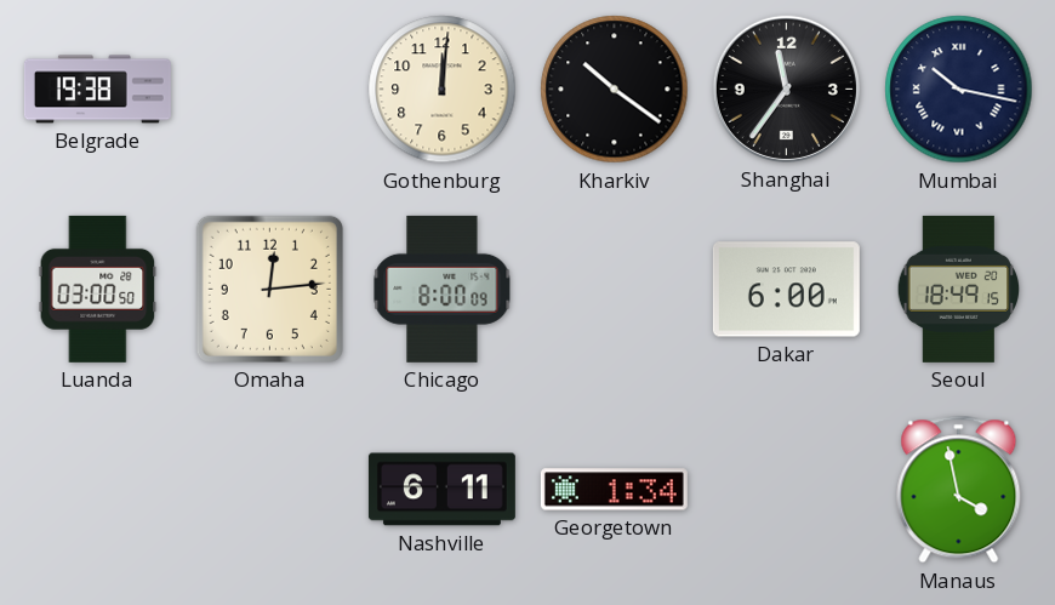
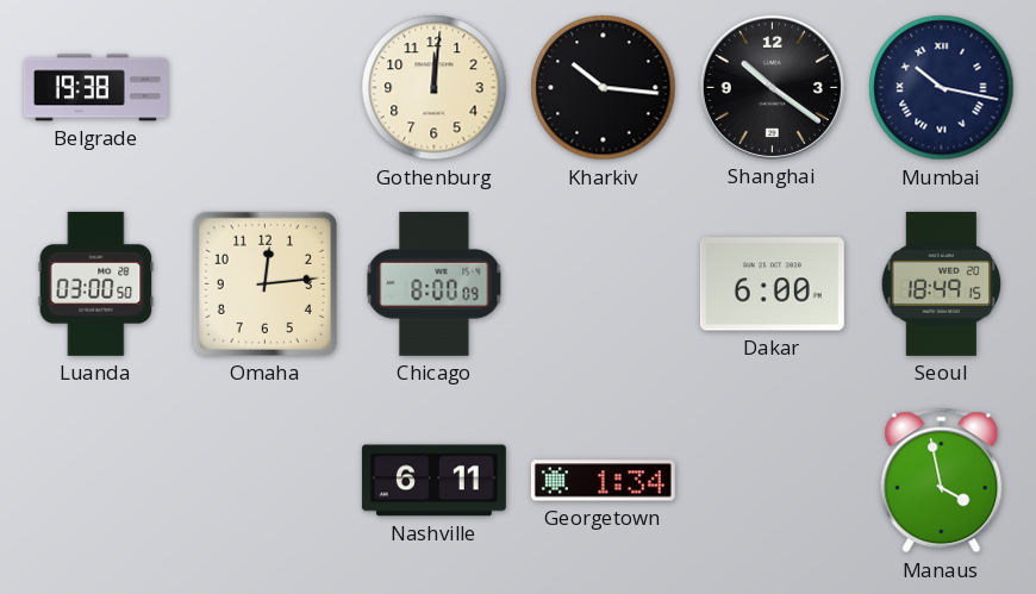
Kharkiv: 10:21 -> 10:16
Shanghai: 11:36 -> 10:21
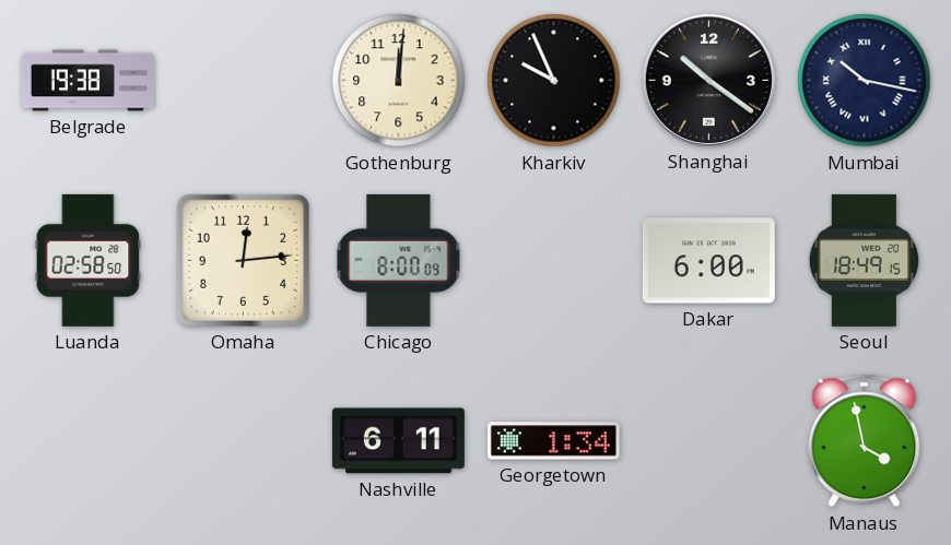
Kharkiv: 10:16 -> 9:56
Luanda: 03:00 -> 02:58
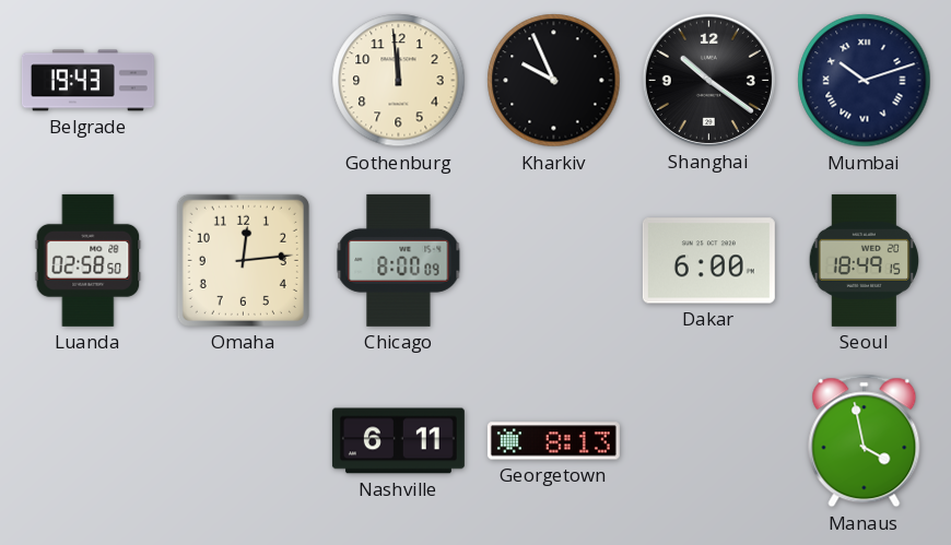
Belgrade: 19:38 -> 19:43
Gothenburg: 12:01 -> 11:59
Mumbai: 10:17 -> 10:12
Georgetown: 1:34 -> 8:13
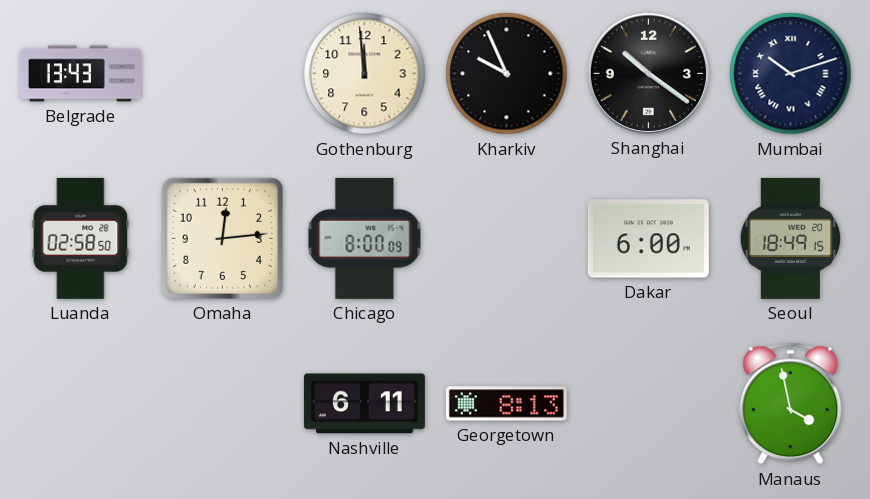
Belgrade: 19:43 -> 13:43
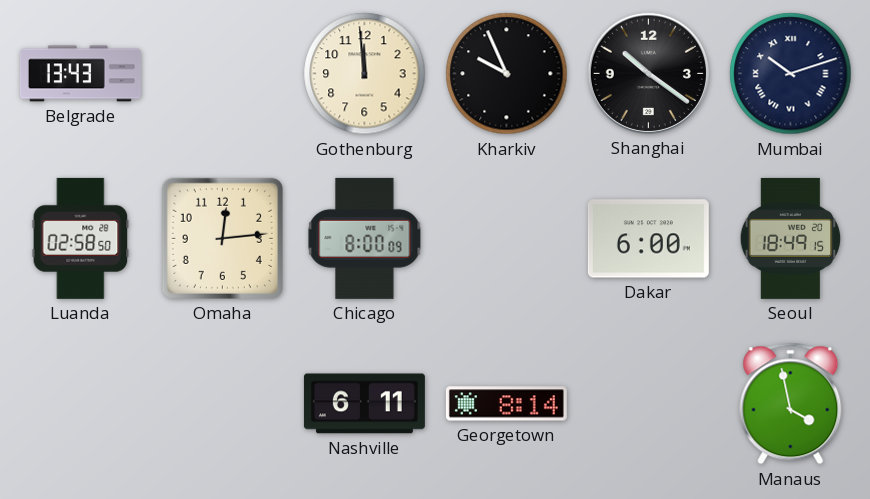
Georgetown: 8:13 -> 8:14
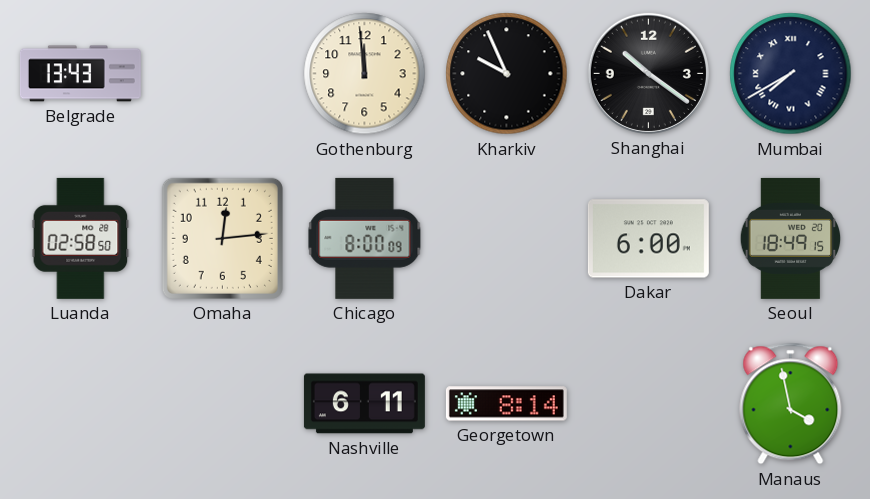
Mumbai: 10:12 -> 7:40
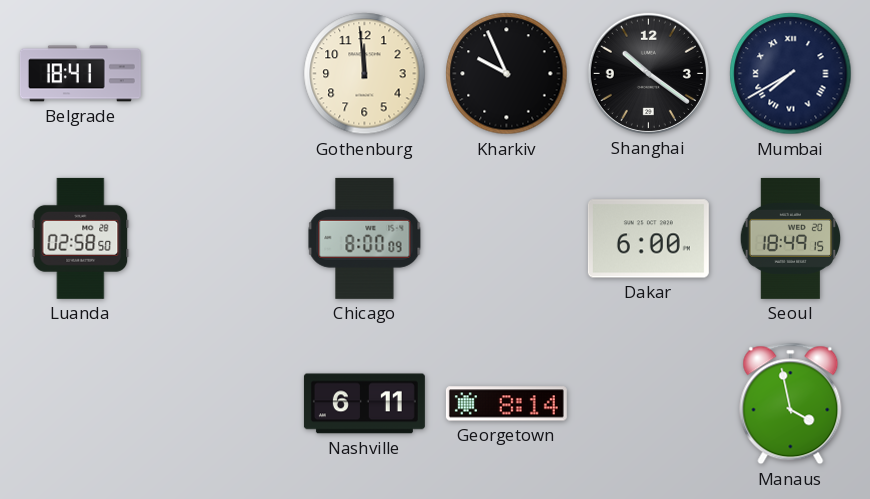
Belgrade: 13:43 -> 18:41
Omaha: 12:14 -> none
